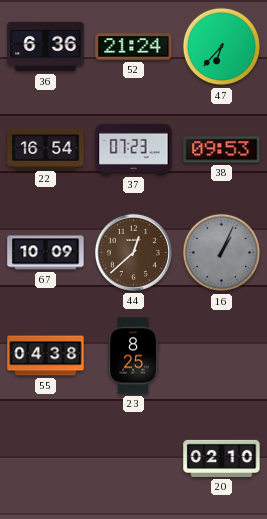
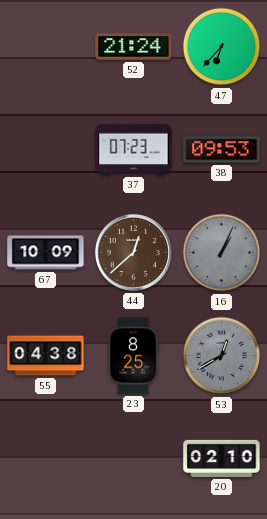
36: 6:36 -> none
22: 16:54 -> none
53: none -> 12:40
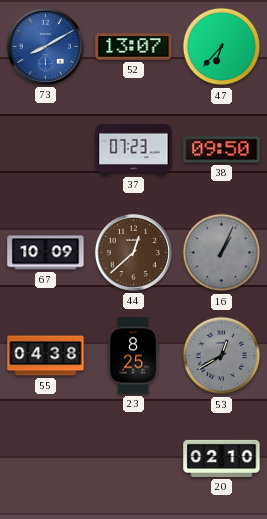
73: none -> 8:10
52: 21:24 -> 13:07
38: 09:53 -> 09:50
